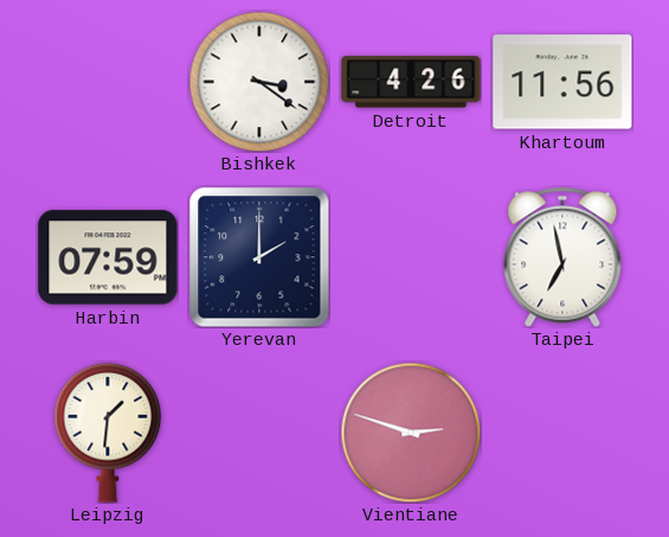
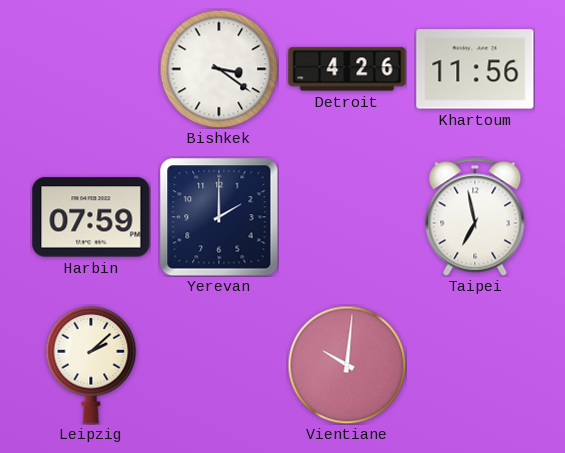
Leipzig: 1:31 -> 2:08
Vientiane: 2:48 -> 10:01
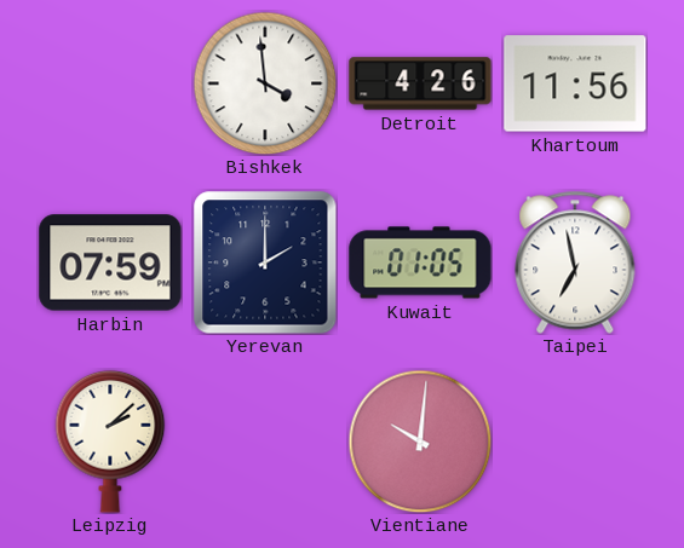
Bishkek: 3:21 -> 3:59
Kuwait: none -> 01:05
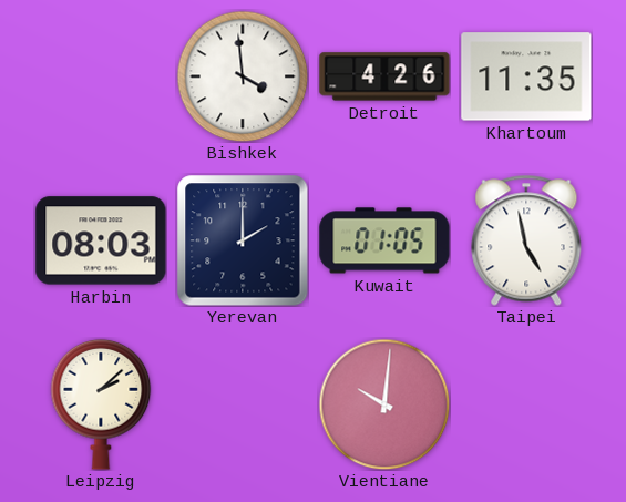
Khartoum: 11:56 -> 11:35
Harbin: 07:59 -> 08:03
Taipei: 6:58 -> 4:58
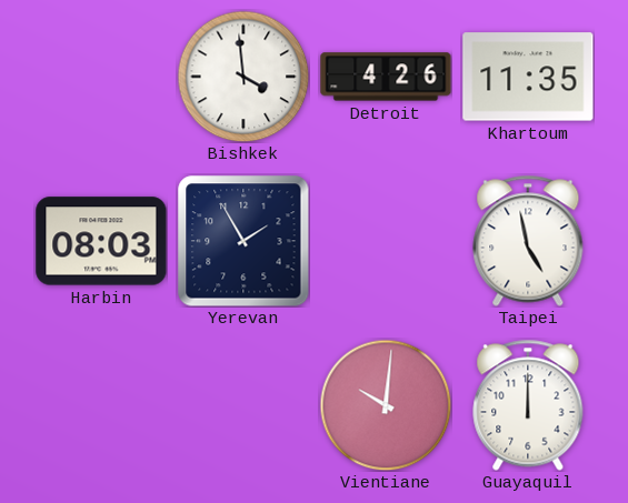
Yerevan: 2:00 -> 1:55
Kuwait: 01:05 -> none
Leipzig: 2:08 -> none
Guayaquil: none -> 12:00
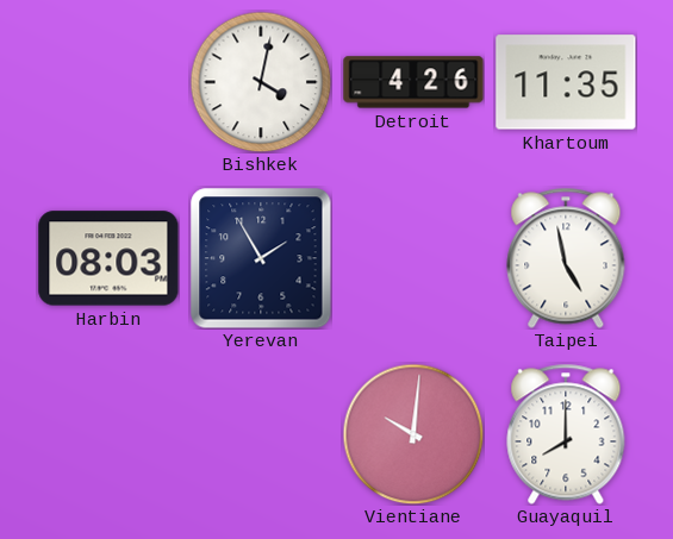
Bishkek: 3:59 -> 4:02
Guayaquil: 12:00 -> 8:00
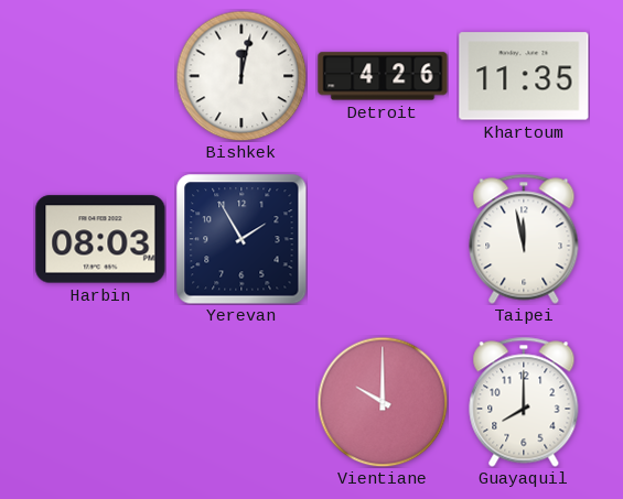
Bishkek: 4:02 -> 12:02
Taipei: 4:58 -> 11:58
Vientiane: 10:01 -> 10:00
